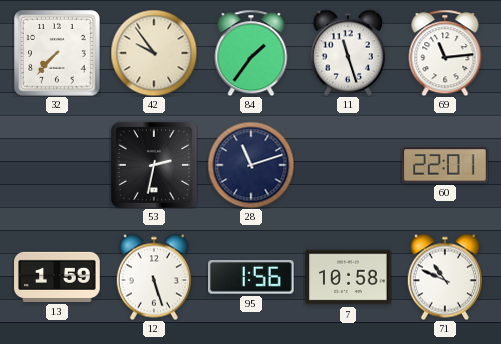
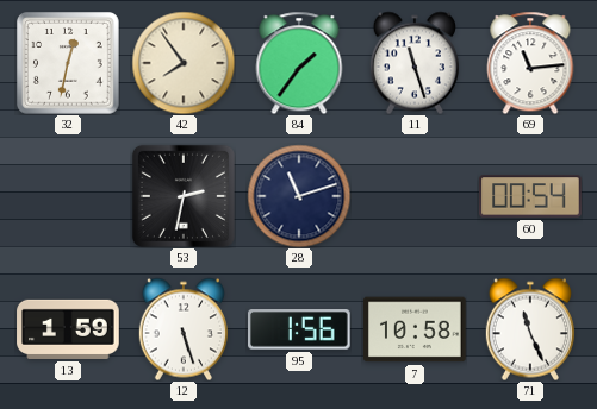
32: 7:37 -> 12:32
42: 9:54 -> 7:54
60: 22:01 -> 00:54
71: 10:49 -> 11:26
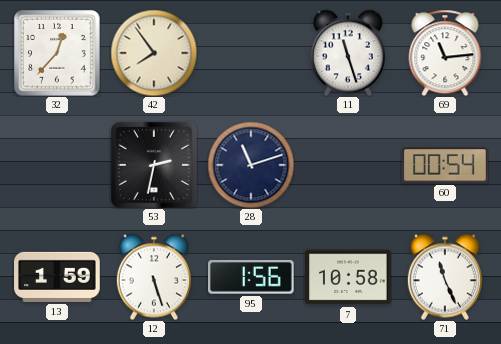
32: 12:32 -> 12:37
84: 1:36 -> none
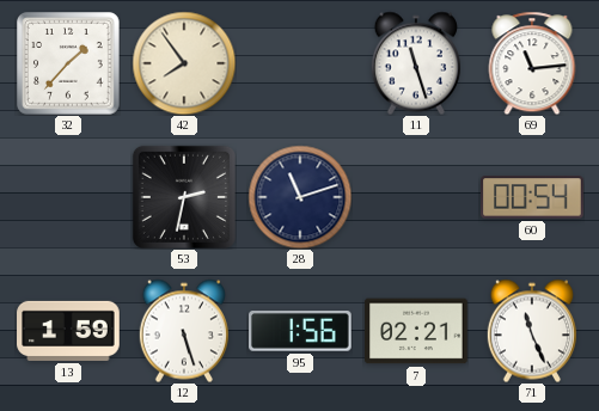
32: 12:37 -> 1:37
7: 10:58 -> 02:21
